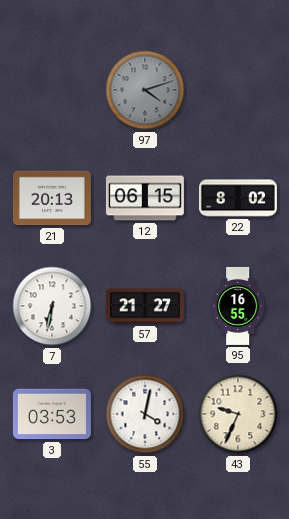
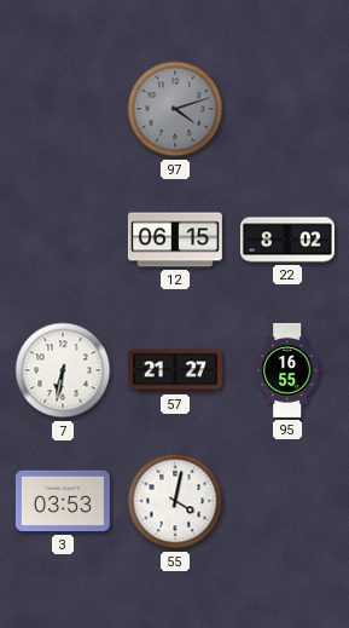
21: 20:13 -> none
43: 9:34 -> none
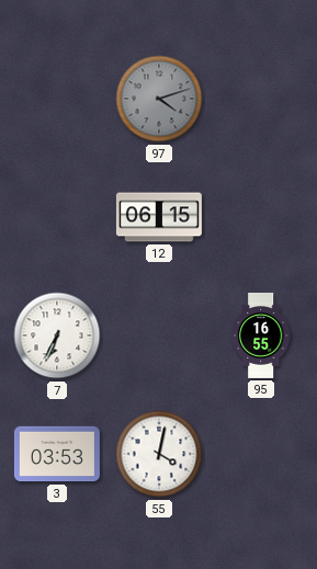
22: 8:02 -> none
7: 6:32 -> 6:34
57: 21:27 -> none
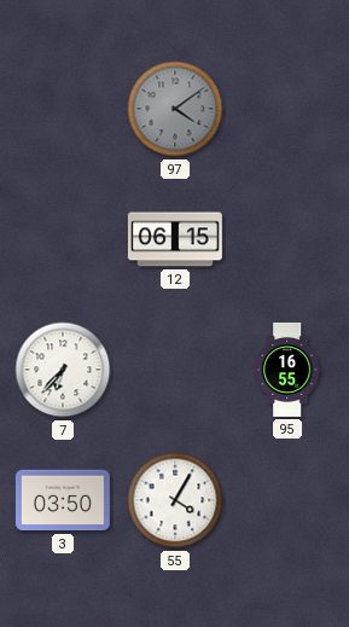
97: 4:12 -> 4:09
7: 6:34 -> 6:37
3: 03:53 -> 03:50
55: 4:02 -> 4:05
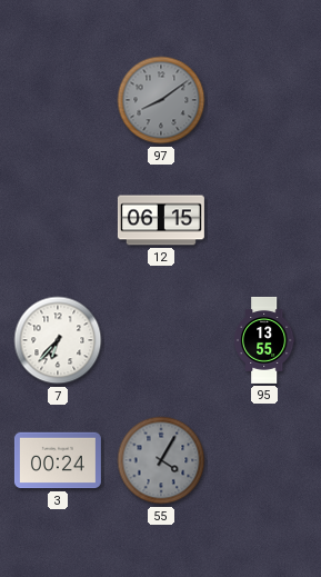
97: 4:09 -> 8:09
95: 16:55 -> 13:55
3: 03:50 -> 00:24
55 dial: white -> grey
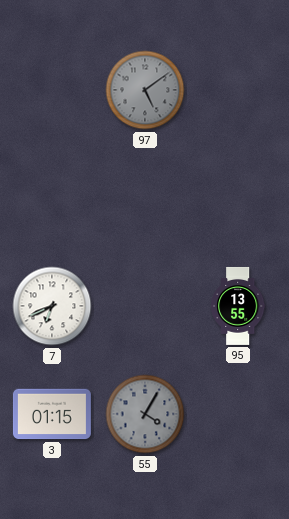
97: 8:09 -> 5:09
12: 06:15 -> none
7: 6:37 -> 6:41
3: 00:24 -> 01:15
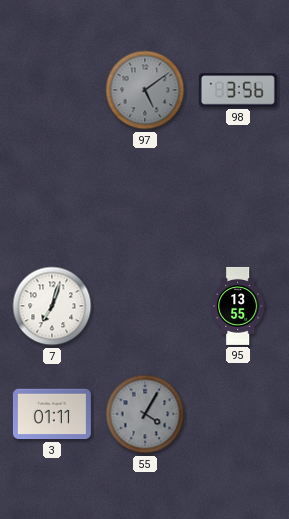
98: none -> 3:56
7: 6:41 -> 7:03
3: 01:15 -> 01:11
